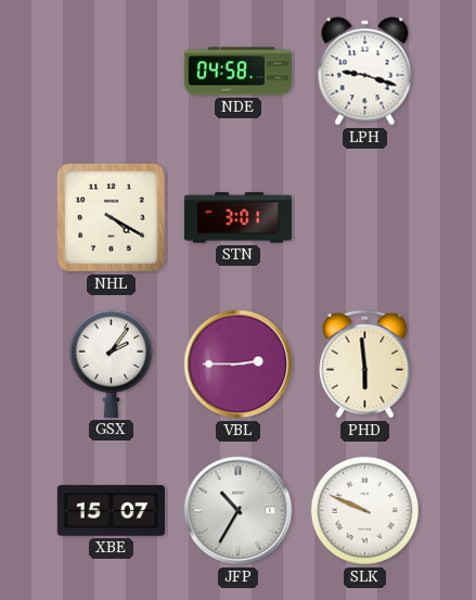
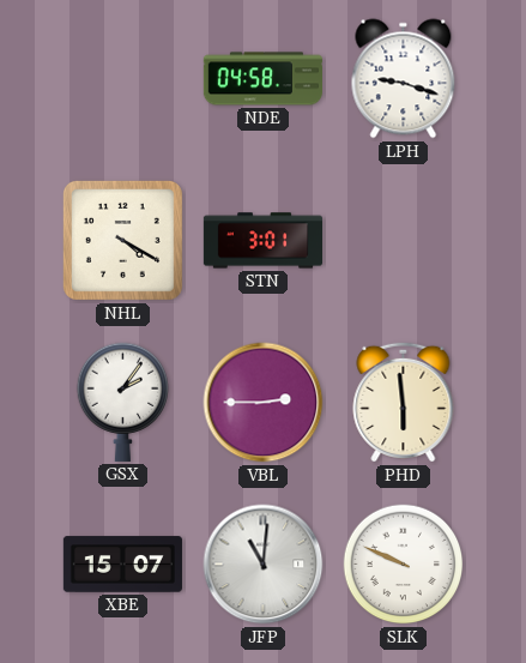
JFP: 10:35 -> 11:01
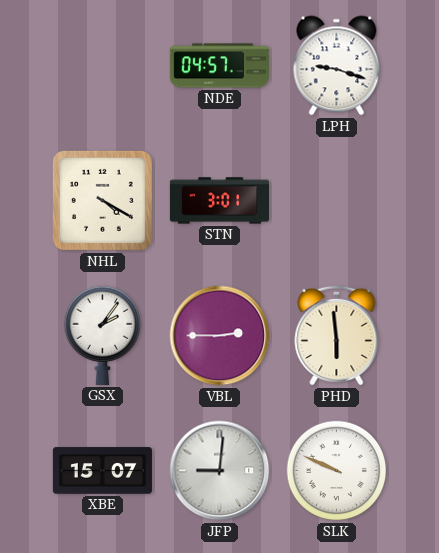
NDE: 04:58 -> 04:57
JFP: 11:01 -> 9:01
